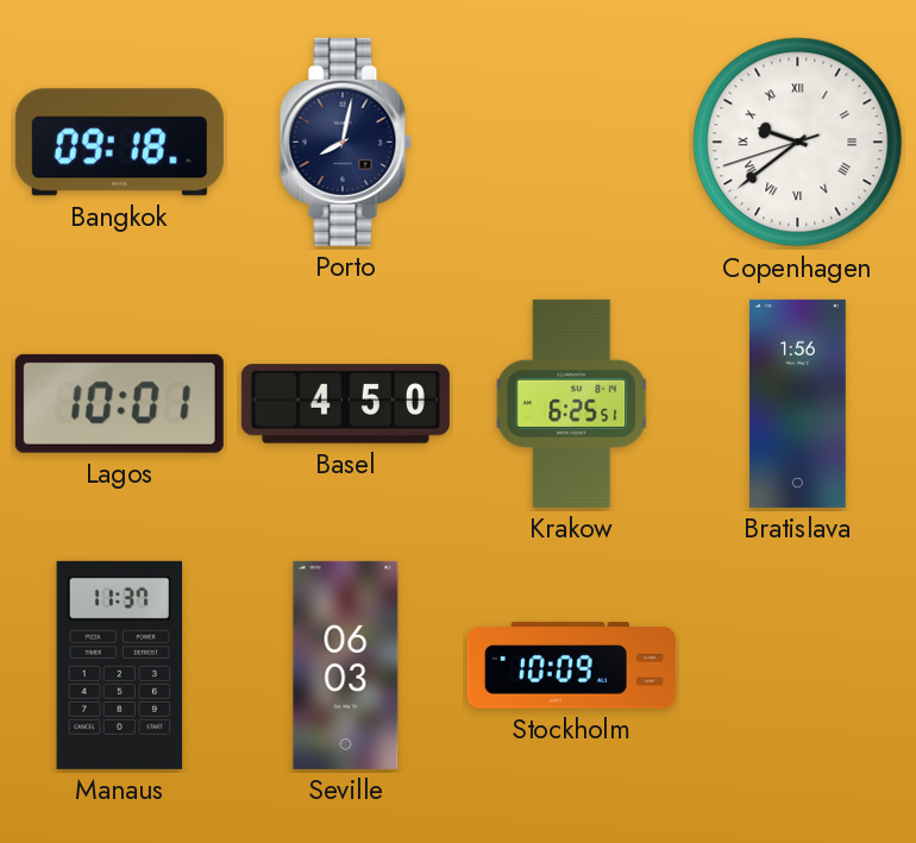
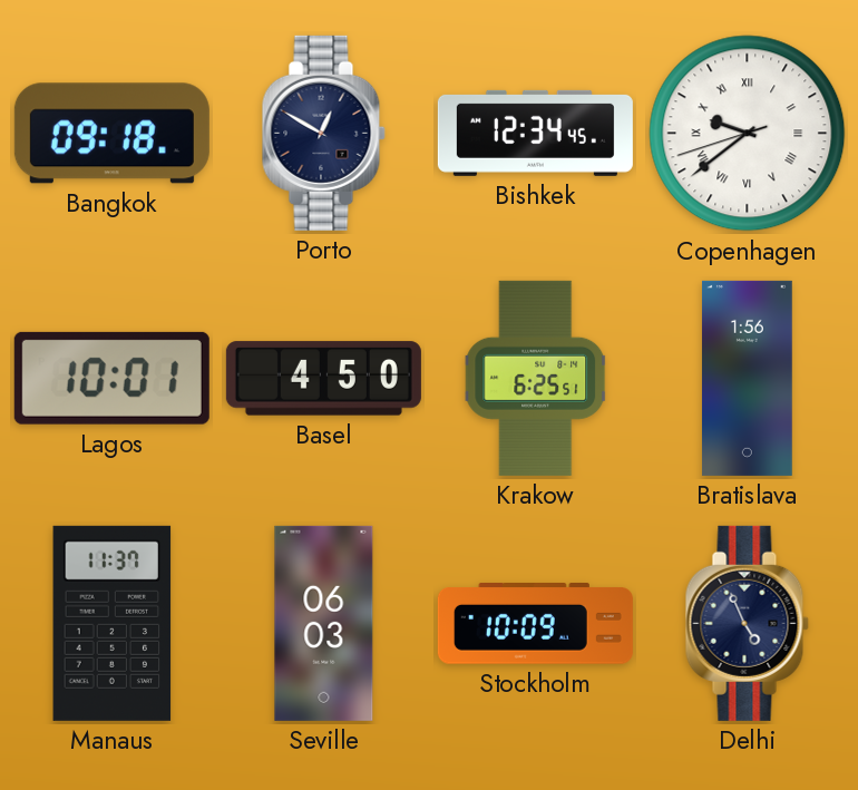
Porto: 8:02 -> 12:50
Bishkek: none -> 12:34
Delhi: none -> 4:56
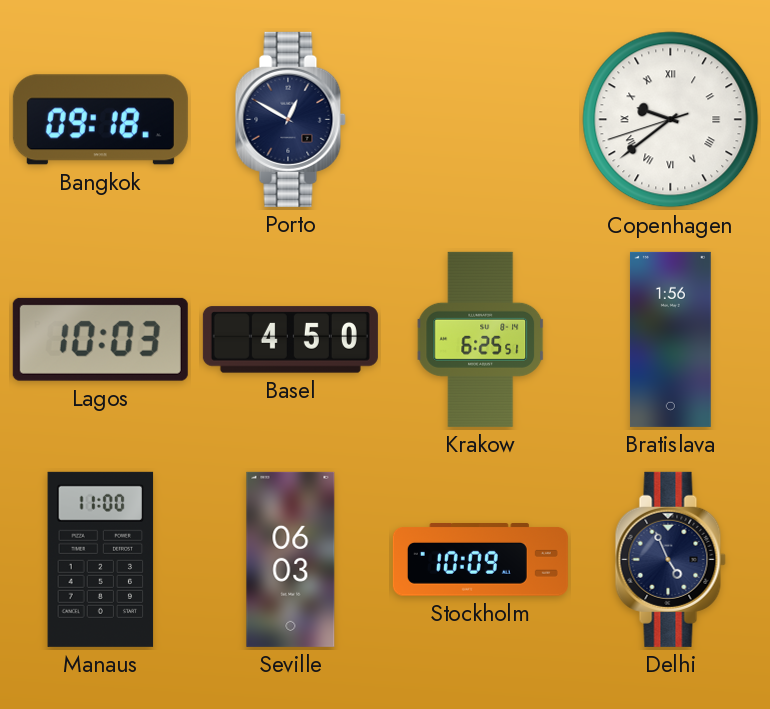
Bishkek: 12:34 -> none
Lagos: 10:01 -> 10:03
Manaus: 11:37 -> 11:00
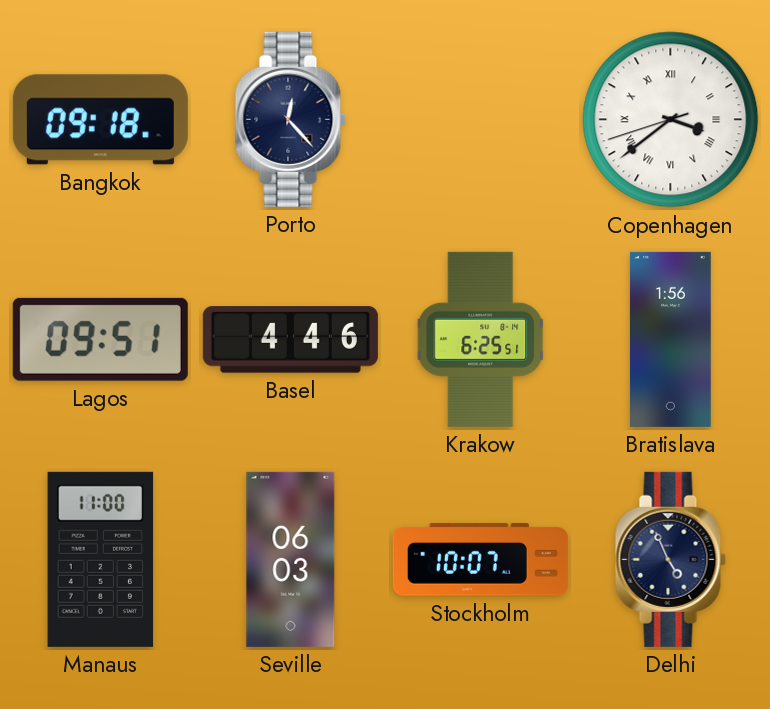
Porto: 12:50 -> 12:23
Copenhagen: 9:38 -> 3:38
Lagos: 10:03 -> 09:51
Basel: 4:50 -> 4:46
Stockholm: 10:09 -> 10:07
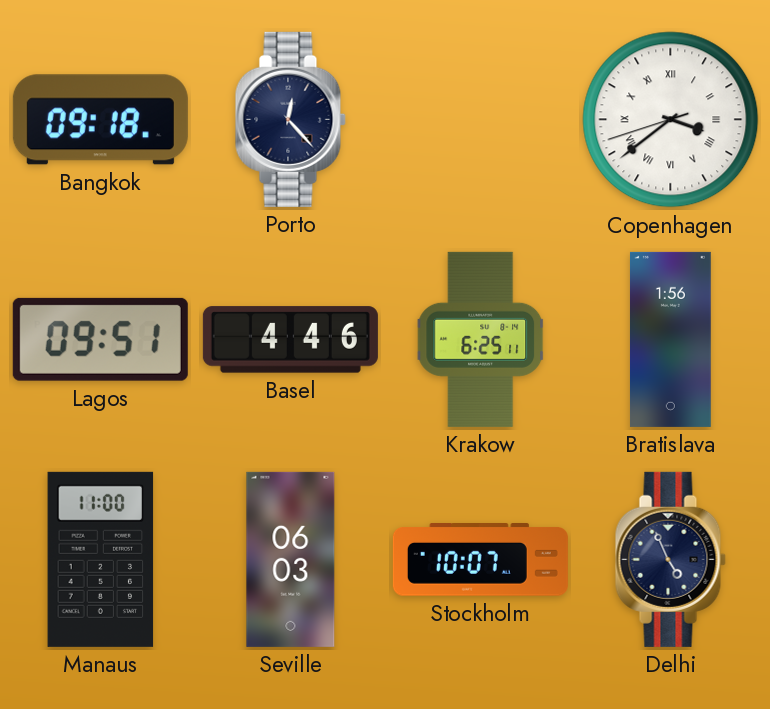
Krakow: 6:25:51 -> 6:25:11
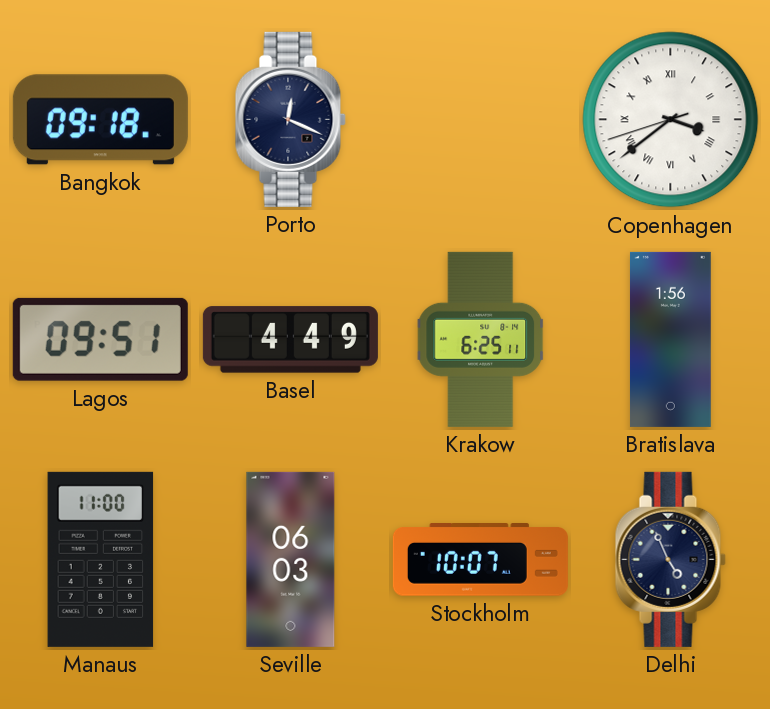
Porto: 12:23 -> 12:19
Basel: 4:46 -> 4:49
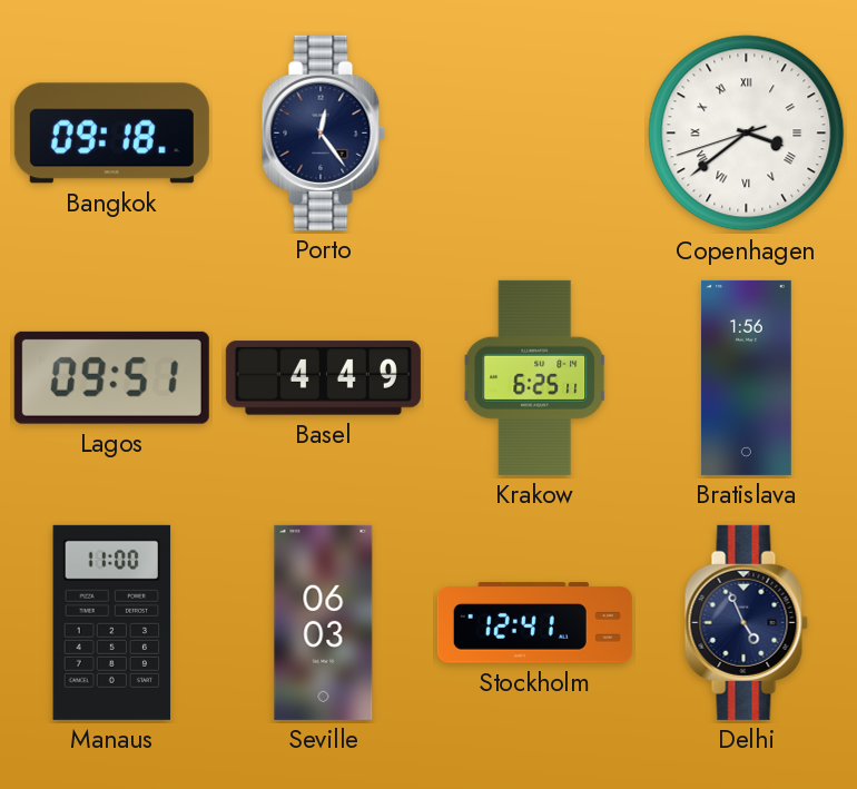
Porto: 12:19 -> 12:24
Stockholm: 10:07 -> 12:41
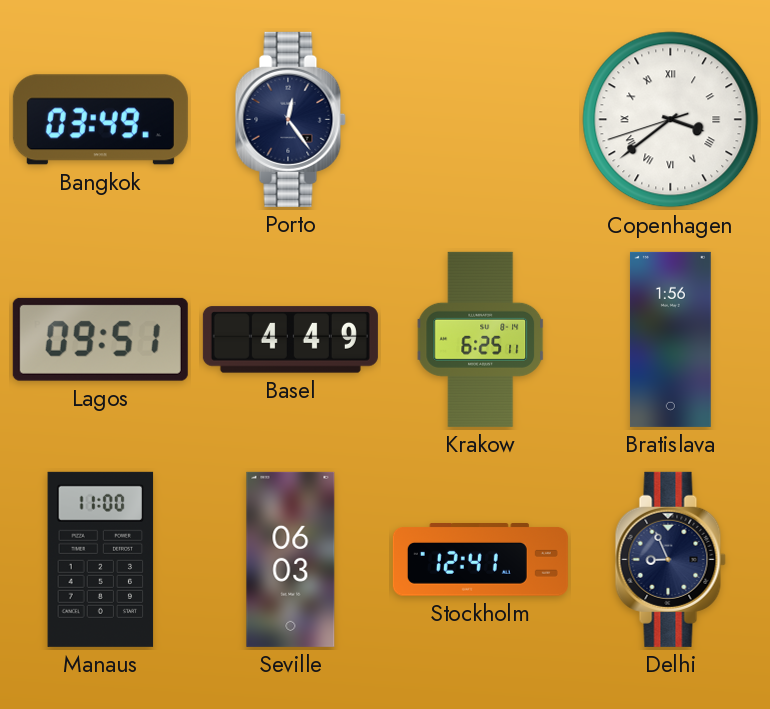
Bangkok: 09:18 -> 03:49
Delhi: 4:56 -> 8:56
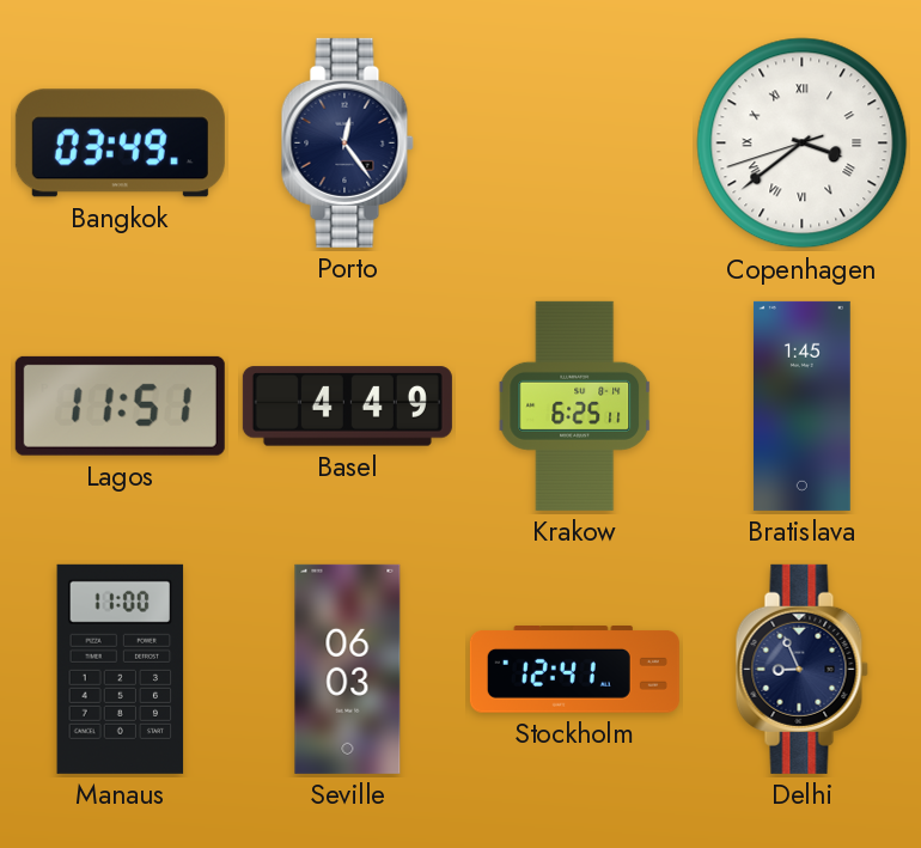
Lagos: 09:51 -> 11:51
Bratislava: 1:56 -> 1:45
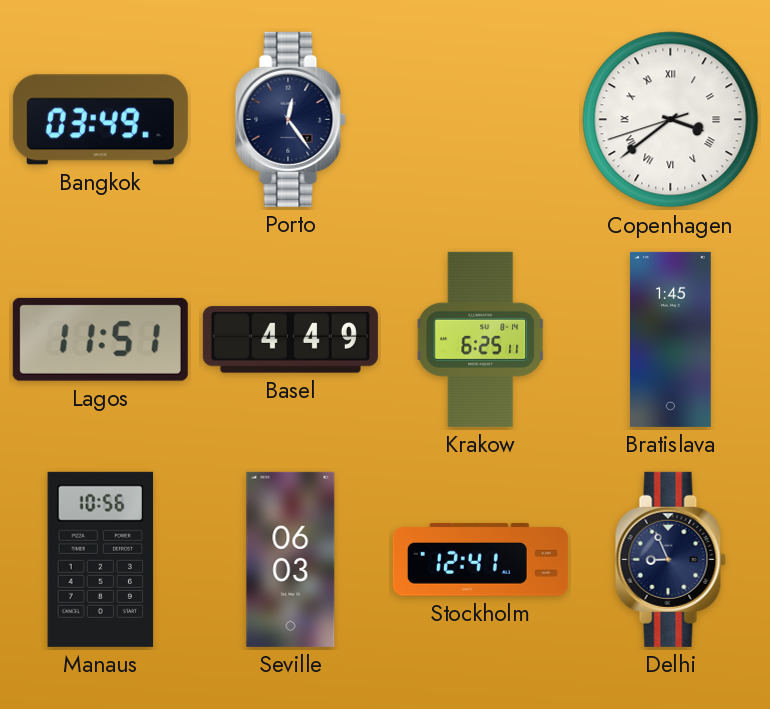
Manaus: 11:00 -> 10:56
